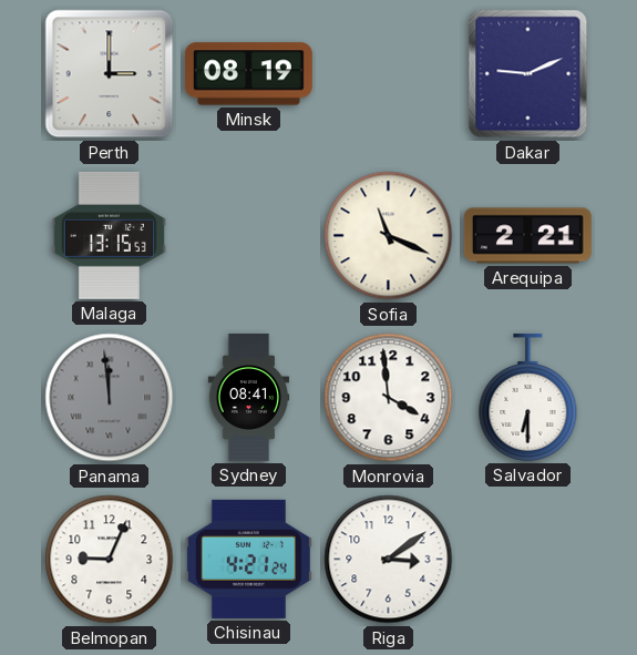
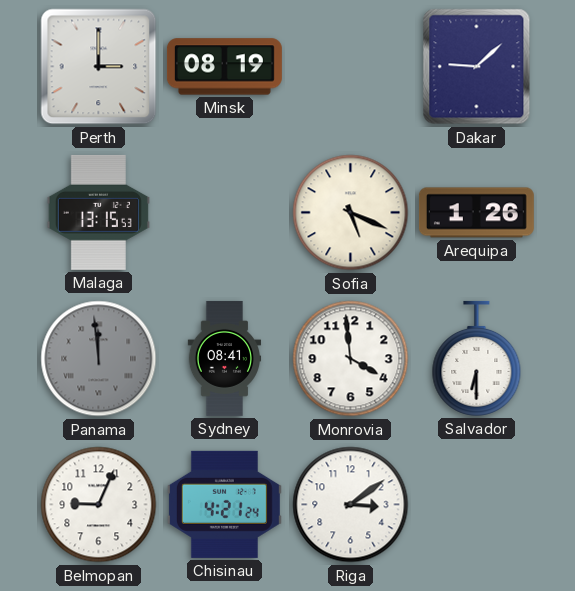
Dakar: 9:11 -> 9:08
Sofia: 11:19 -> 5:19
Arequipa: 2:21 -> 1:26
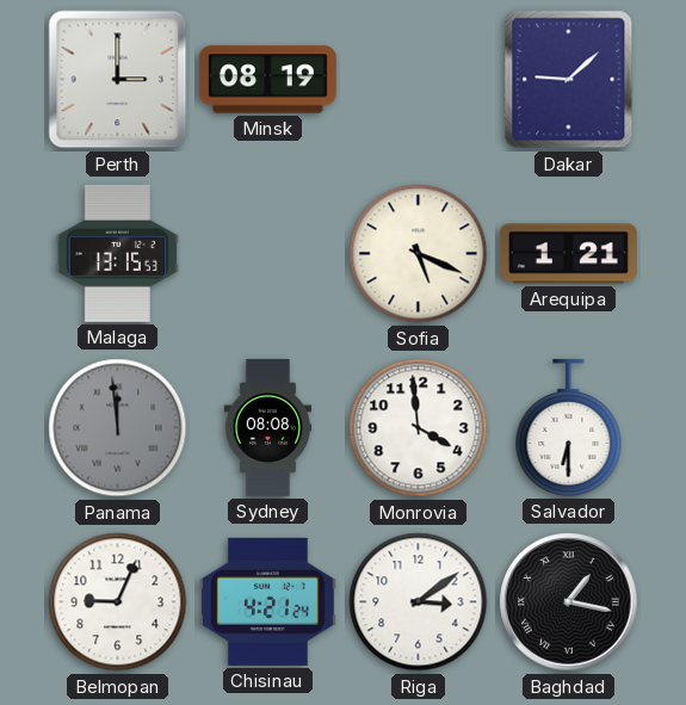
Arequipa: 1:26 -> 1:21
Sydney: 08:41 -> 08:08
Baghdad: none -> 1:17
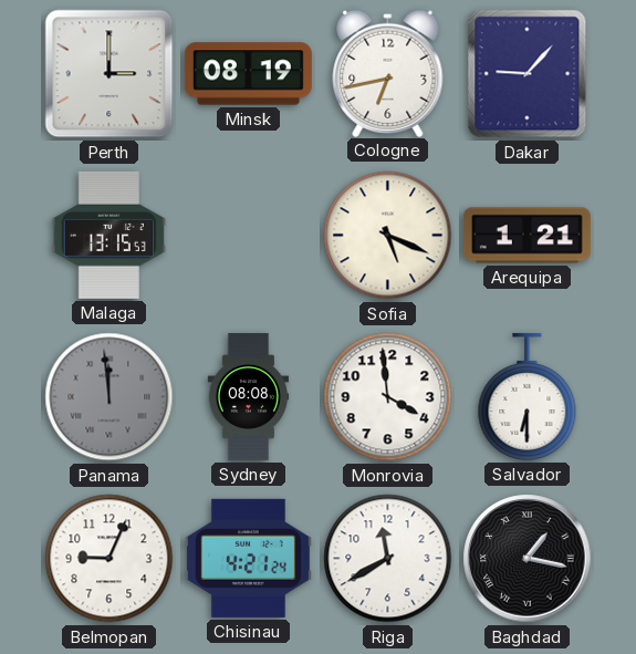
Cologne: none -> 6:43
Dakar: 9:08 -> 9:07
Riga: 3:09 -> 11:40
